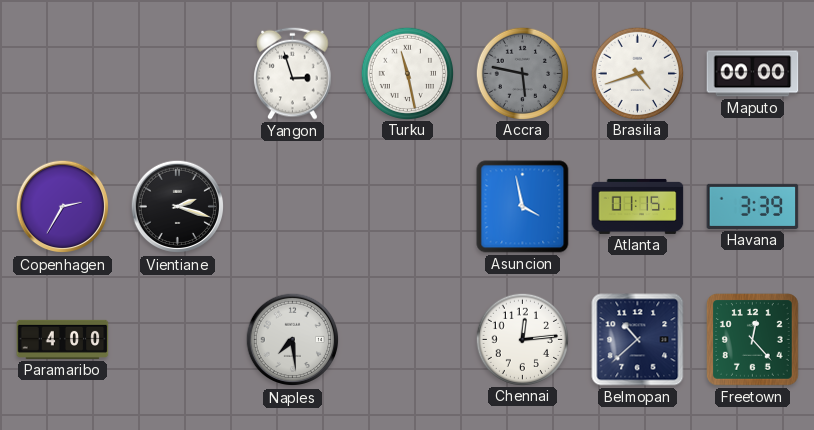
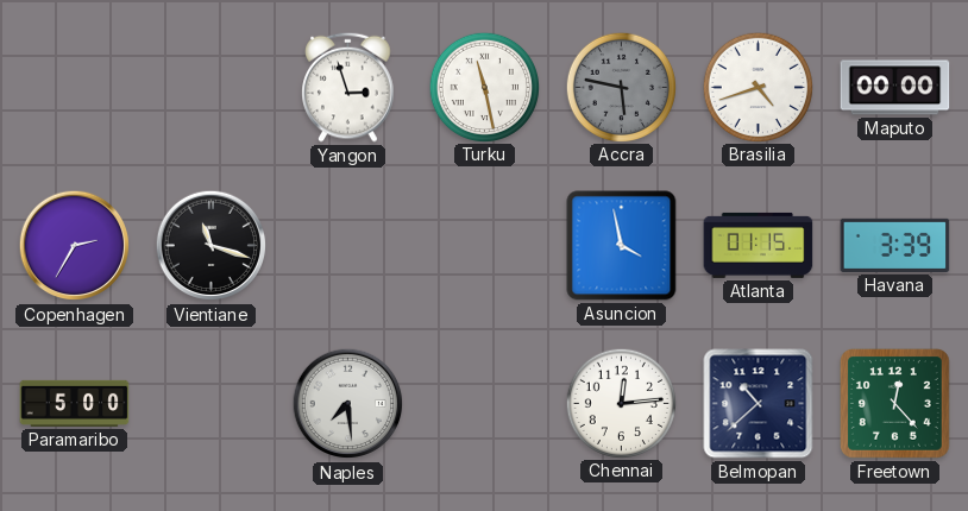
Vientiane: 2:18 -> 11:18
Paramaribo: 4:00 -> 5:00
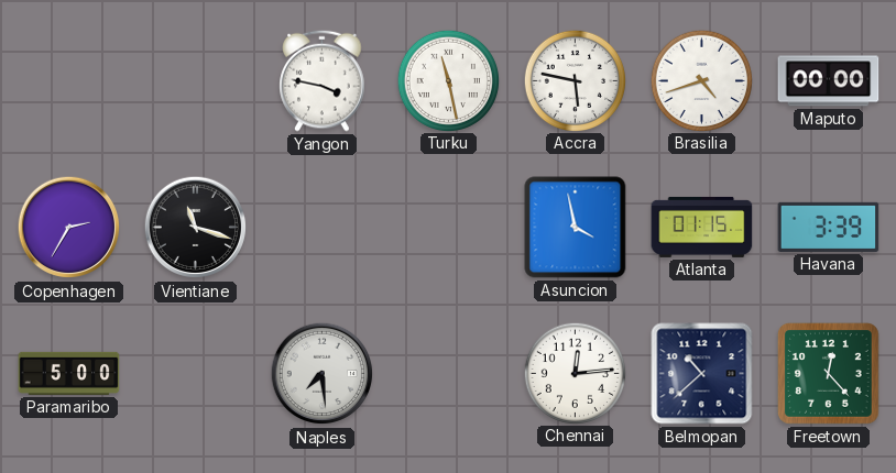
Yangon: 2:57 -> 3:47
Accra dial: grey -> white
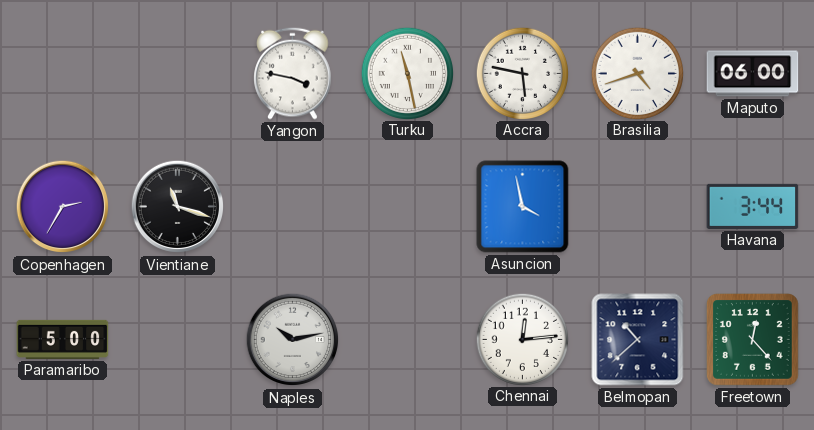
Maputo: 00:00 -> 06:00
Atlanta: 01:15 -> none
Havana: 3:39 -> 3:44
Naples: 7:29 -> 10:13
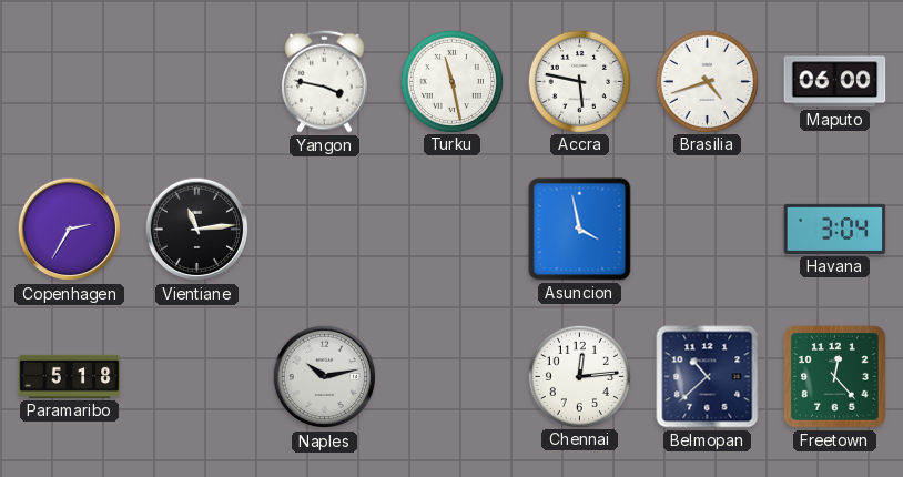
Vientiane: 11:18 -> 11:14
Havana: 3:44 -> 3:04
Paramaribo: 5:00 -> 5:18
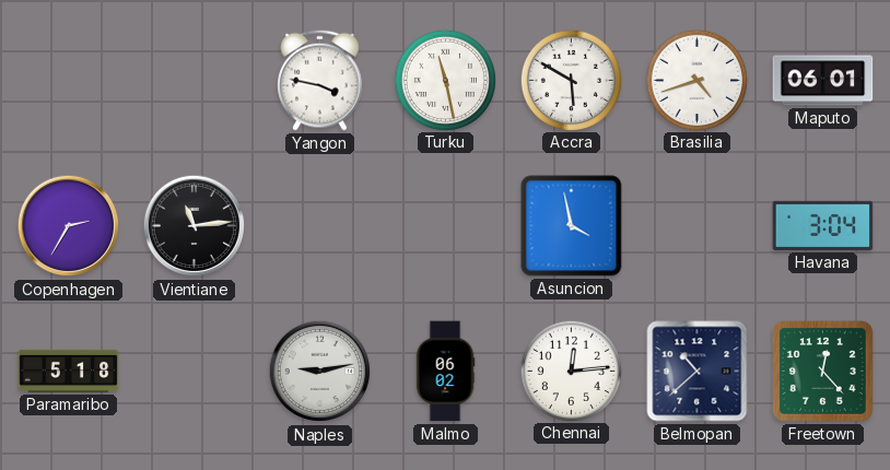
Accra: 5:47 -> 5:50
Maputo: 06:00 -> 06:01
Naples: 10:13 -> 9:13
Malmo: none -> 06:02
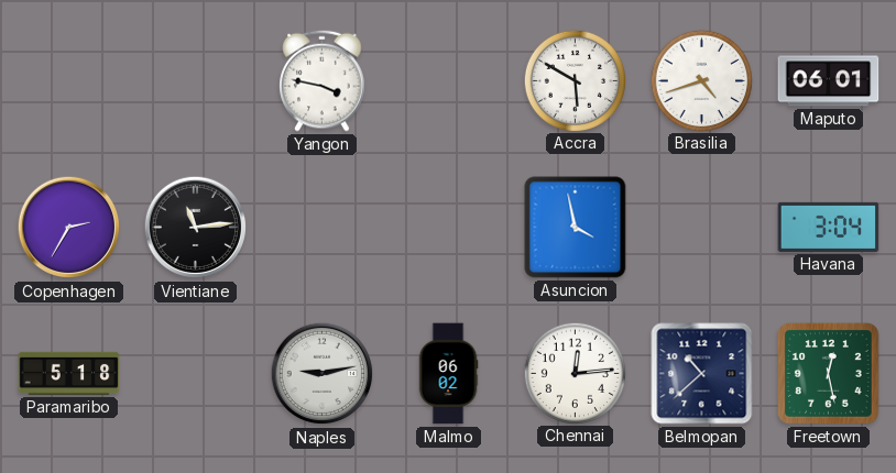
Turku: 11:28 -> none
Freetown: 12:23 -> 12:28
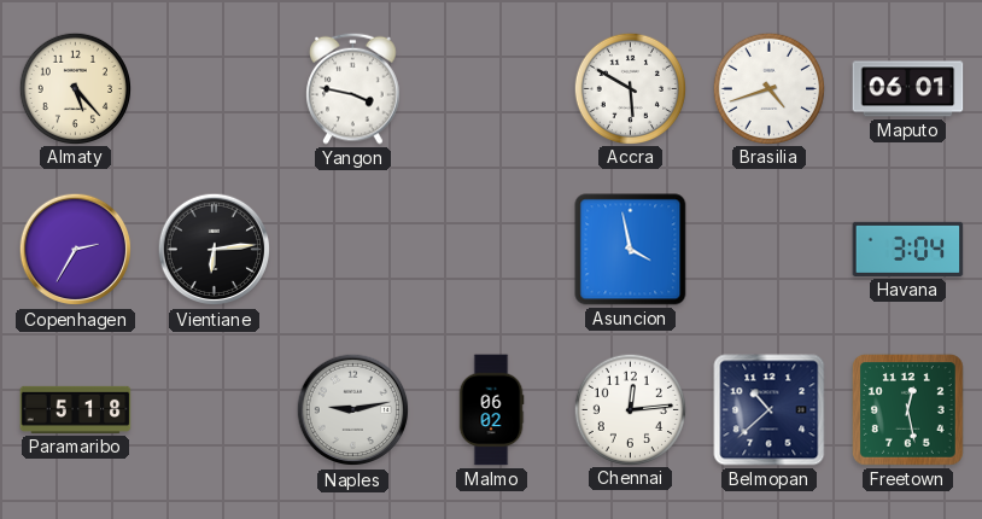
Almaty: none -> 5:23
Vientiane: 11:14 -> 6:14
